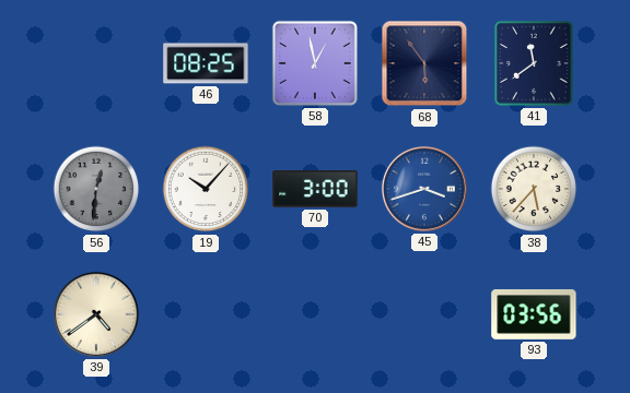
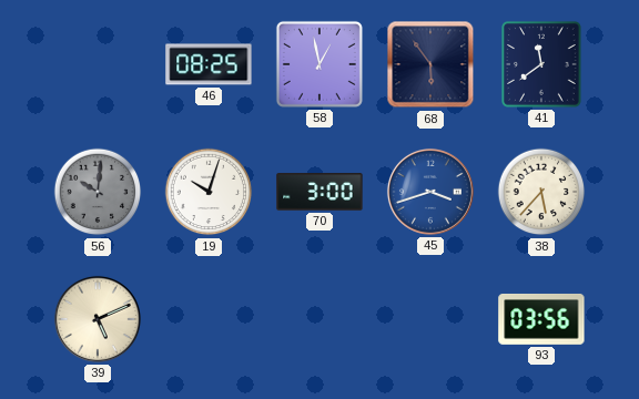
56: 12:31 -> 10:01
19: 10:07 -> 10:03
39: 4:39 -> 5:11
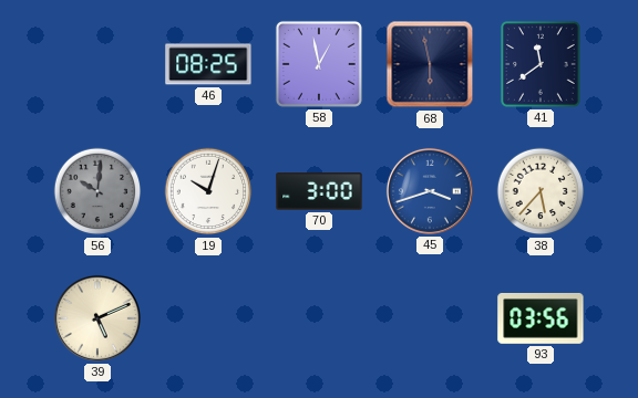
68: 5:54 -> 5:58
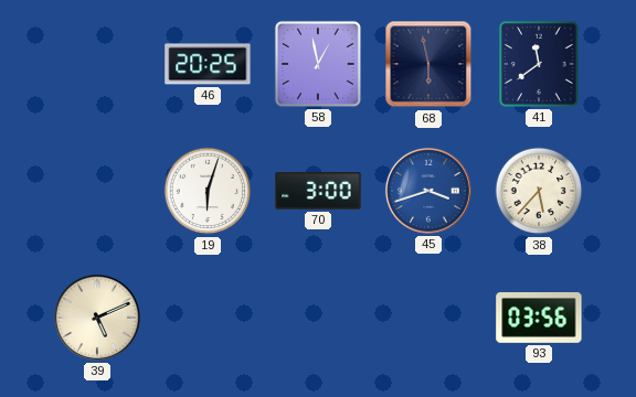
46: 08:25 -> 20:25
56: 10:01 -> none
19: 10:03 -> 6:03
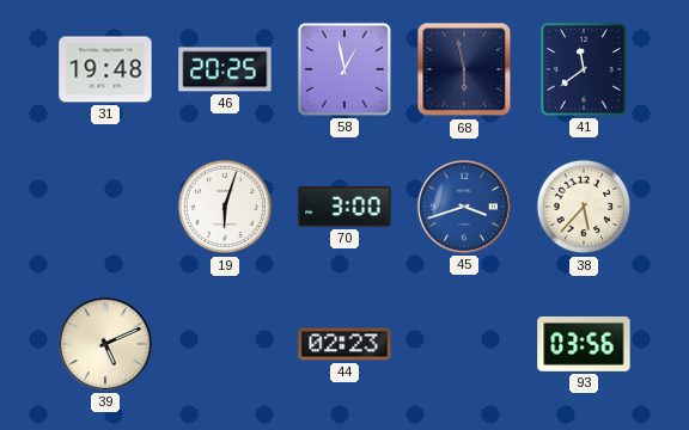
31: none -> 19:48
44: none -> 02:23
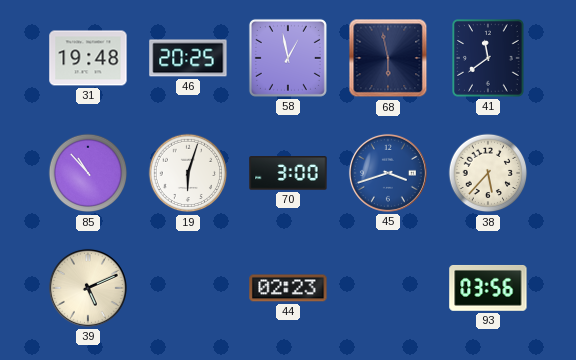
85: none -> 10:53
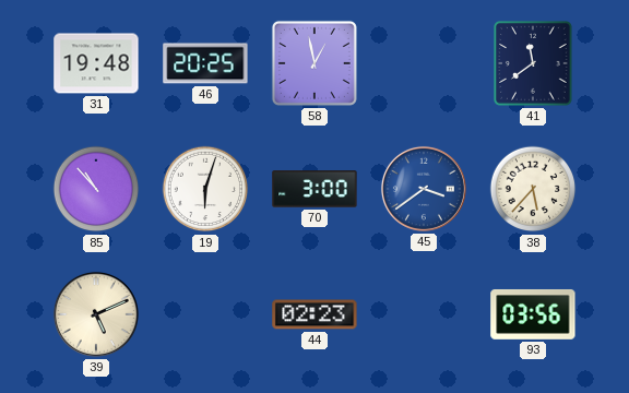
68: 5:58 -> none
45: 3:42 -> 3:39
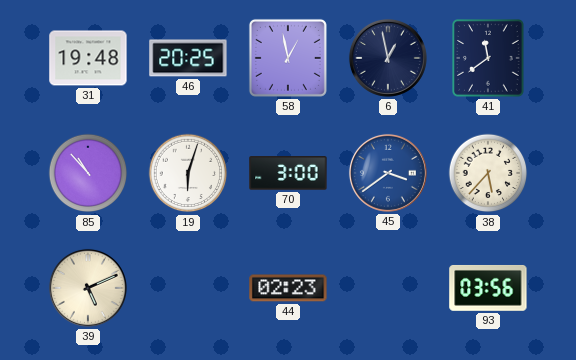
6: none -> 12:58
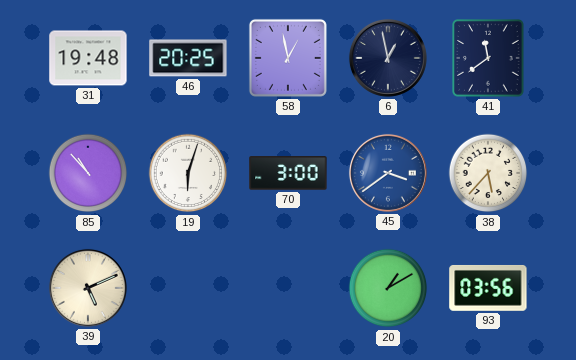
44: 02:23 -> none
20: none -> 1:10
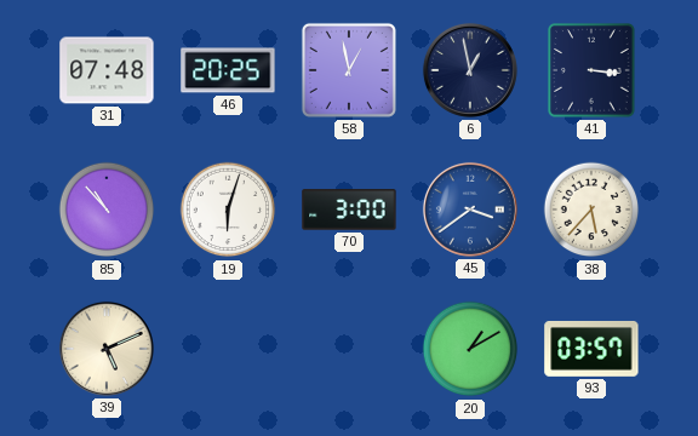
31: 19:48 -> 07:48
41: 11:39 -> 3:16
93: 03:56 -> 03:57
